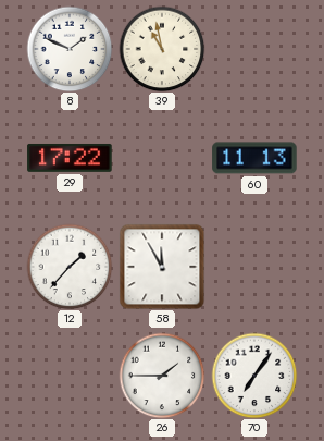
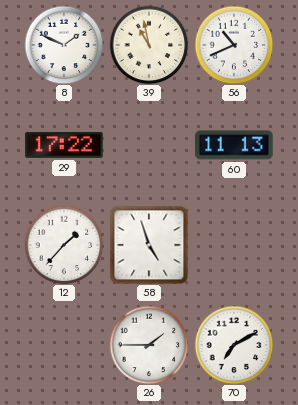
56: none -> 10:41
58: 11:55 -> 4:57
70: 7:06 -> 7:10
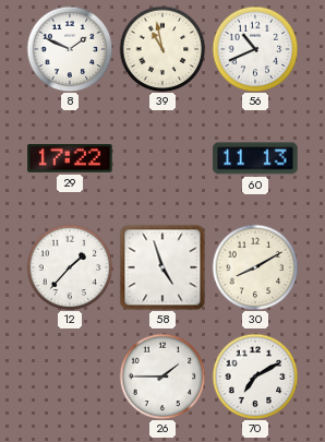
30: none -> 8:10
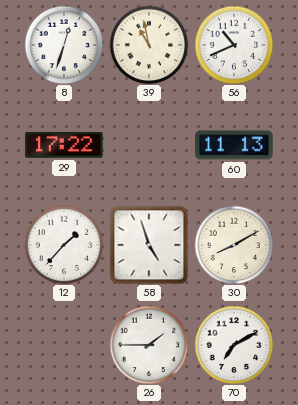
8: 1:49 -> 12:33
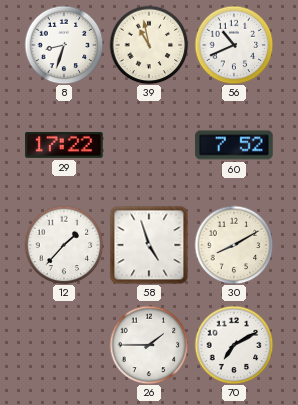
8: 12:33 -> 8:33
60: 11:13 -> 7:52
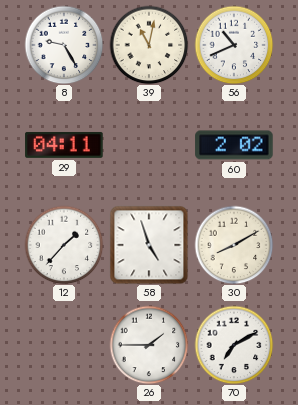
8: 8:33 -> 9:25
39: 10:58 -> 11:02
29: 17:22 -> 04:11
60: 7:52 -> 2:02
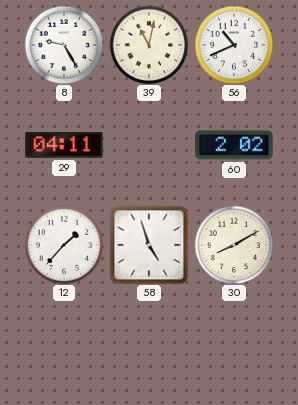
26: 1:45 -> none
70: 7:10 -> none
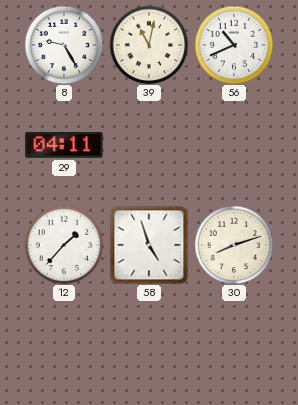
60: 2:02 -> none
30: 8:10 -> 8:12
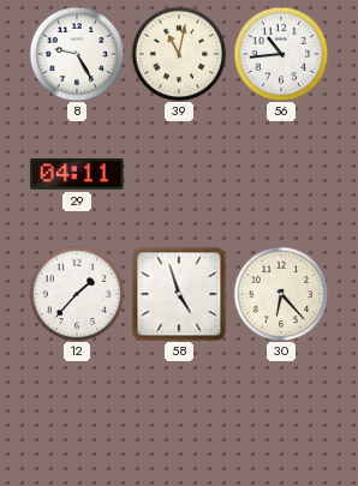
56: 10:41 -> 10:44
30: 8:12 -> 6:23
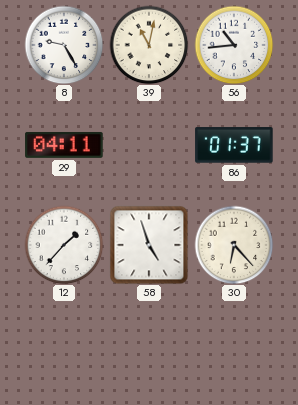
86: none -> 01:37
